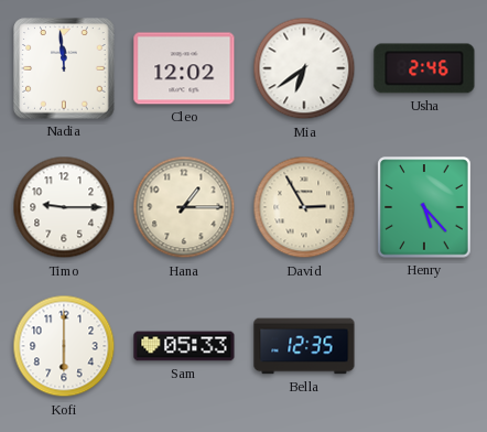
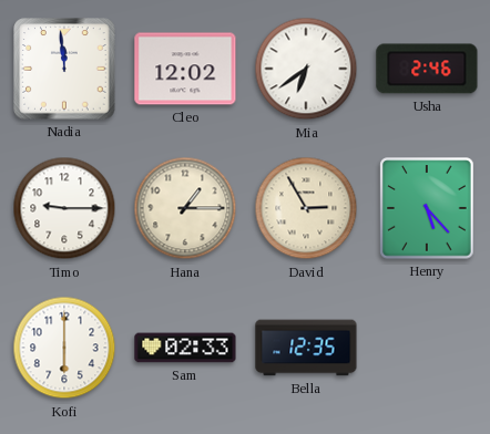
Sam: 05:33 -> 02:33
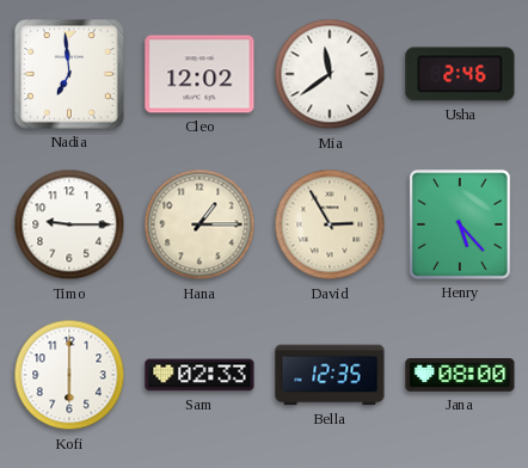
Nadia: 11:59 -> 6:59
Mia: 6:39 -> 11:39
Jana: none -> 08:00
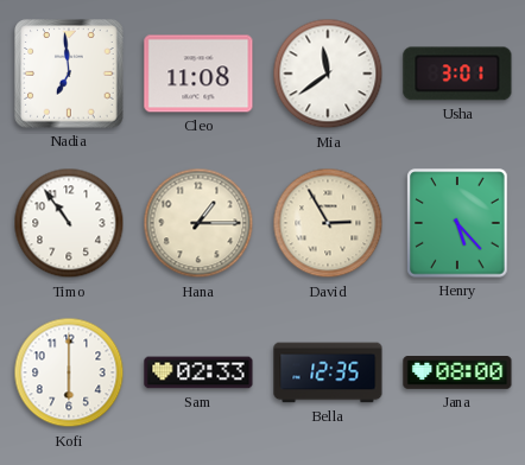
Cleo: 12:02 -> 11:08
Usha: 2:46 -> 3:01
Timo: 9:15 -> 10:54
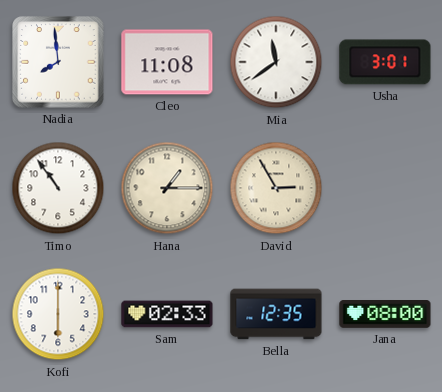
Nadia: 6:59 -> 7:59
Henry: 5:23 -> none
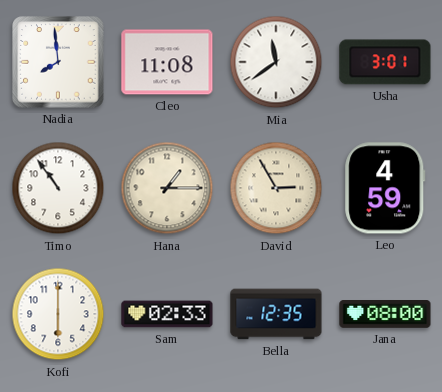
Leo: none -> 4:59
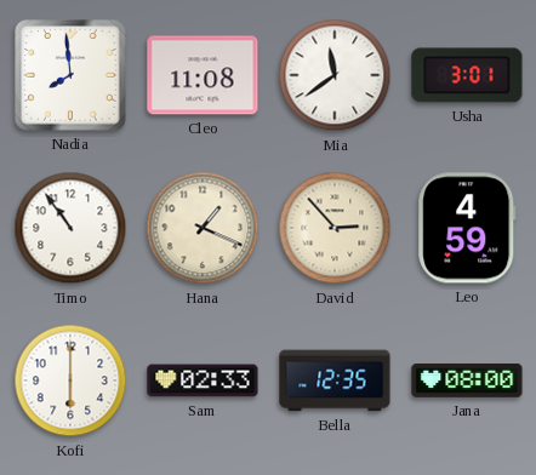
Hana: 1:15 -> 1:19
David: 2:55 -> 2:53
